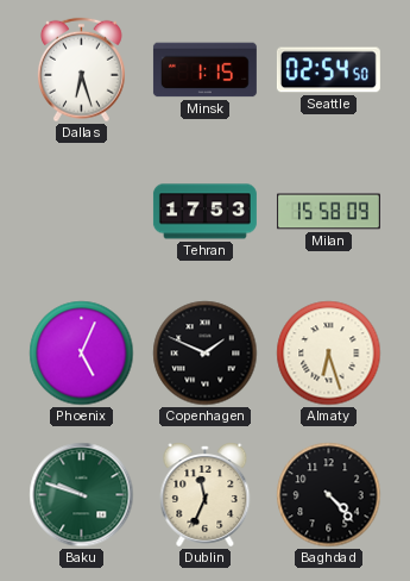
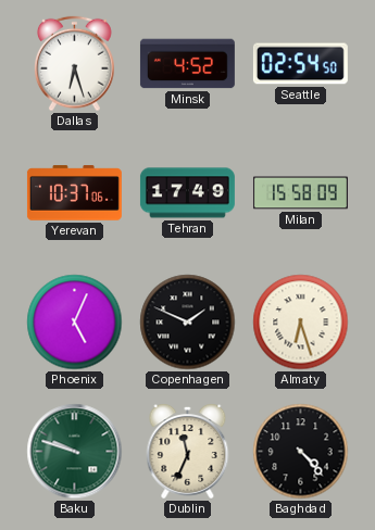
Minsk: 1:15 -> 4:52
Yerevan: none -> 10:37
Tehran: 17:53 -> 17:49
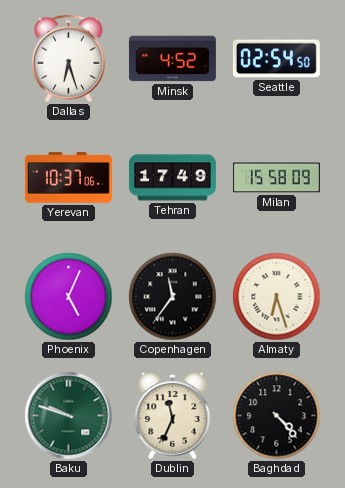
Copenhagen: 1:49 -> 11:36
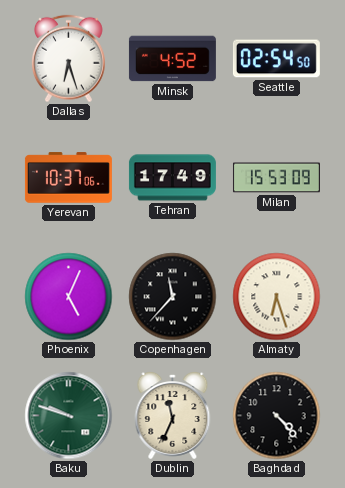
Milan: 15:58 -> 15:53
Copenhagen: 11:36 -> 11:37
